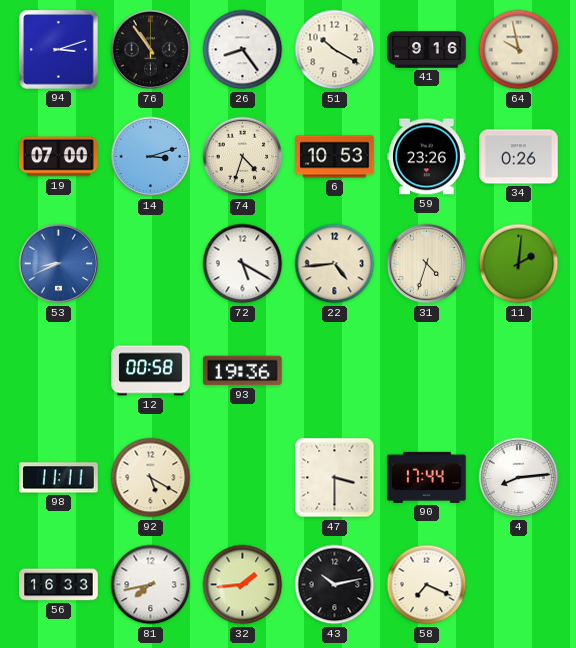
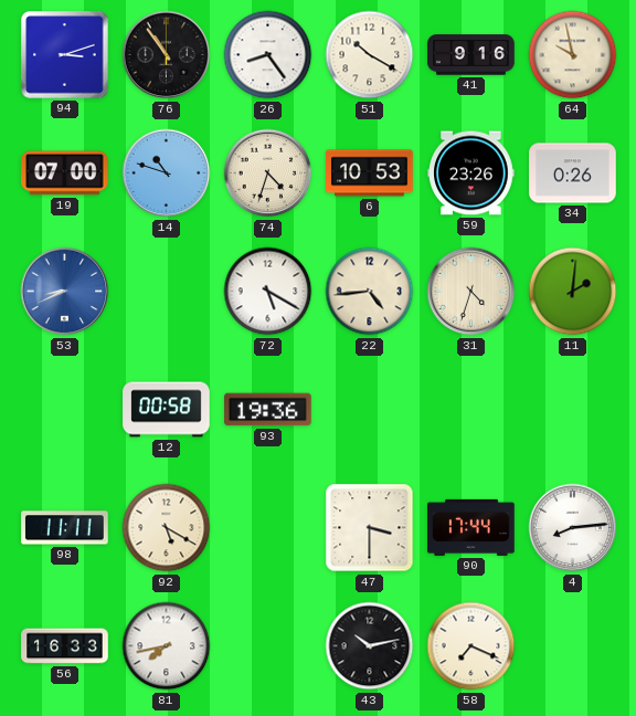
14: 3:12 -> 10:48
32: 1:44 -> none
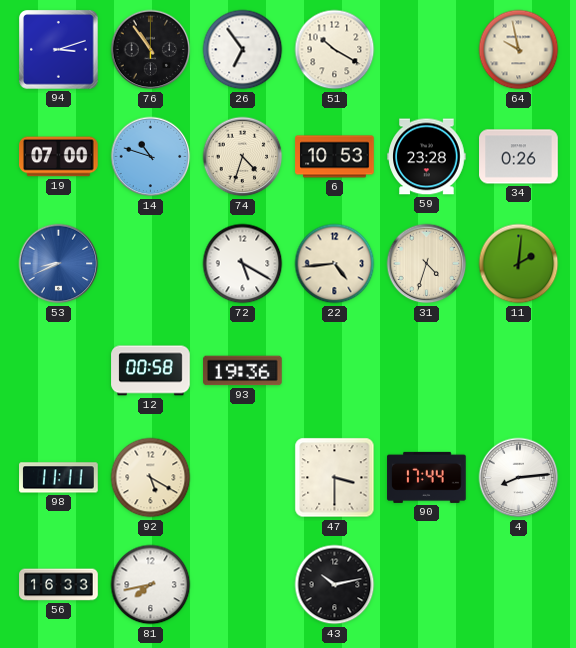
26: 8:24 -> 6:54
41: 9:16 -> none
59: 23:26 -> 23:28
58: 7:19 -> none
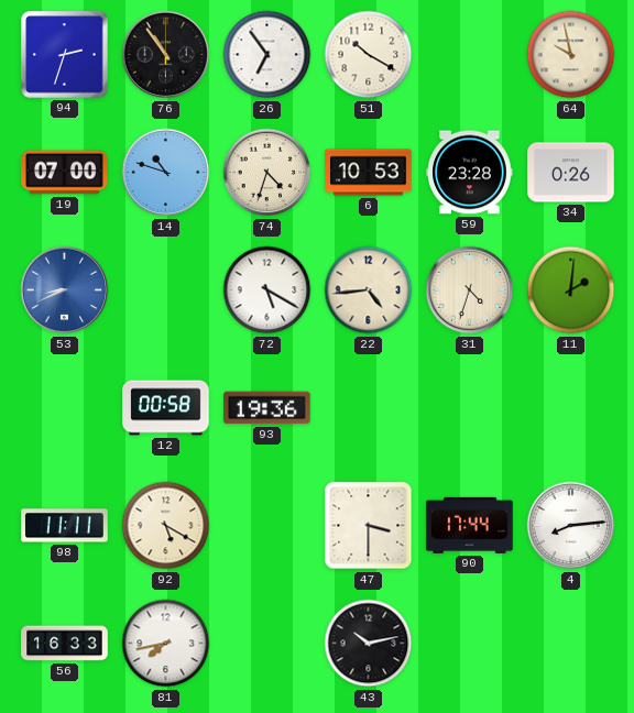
94: 3:12 -> 2:33
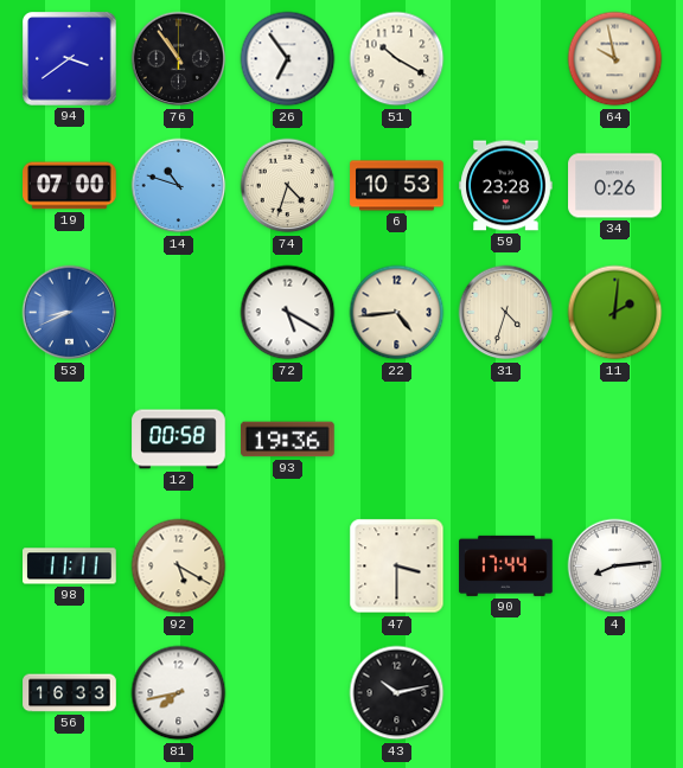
94: 2:33 -> 3:39
